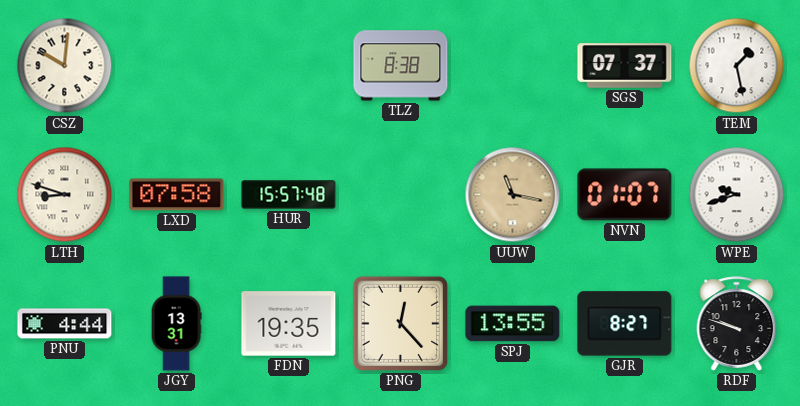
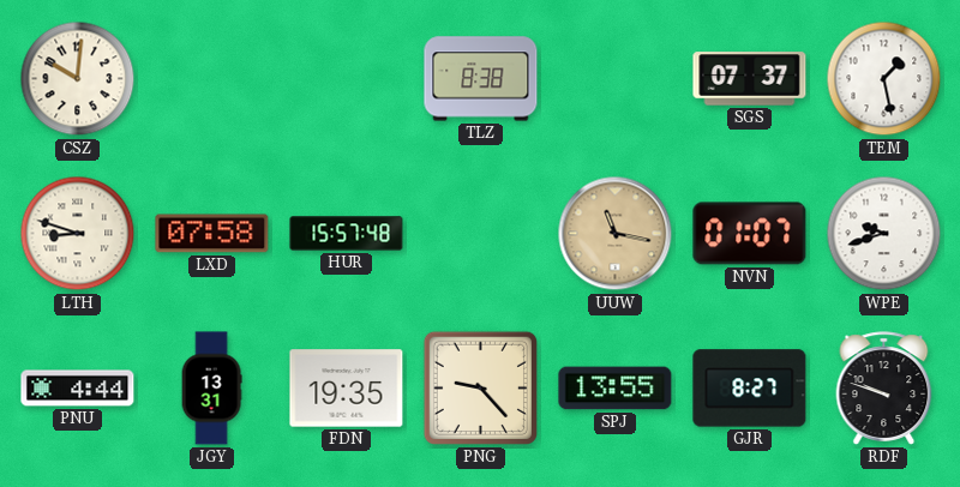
PNG: 12:23 -> 9:23
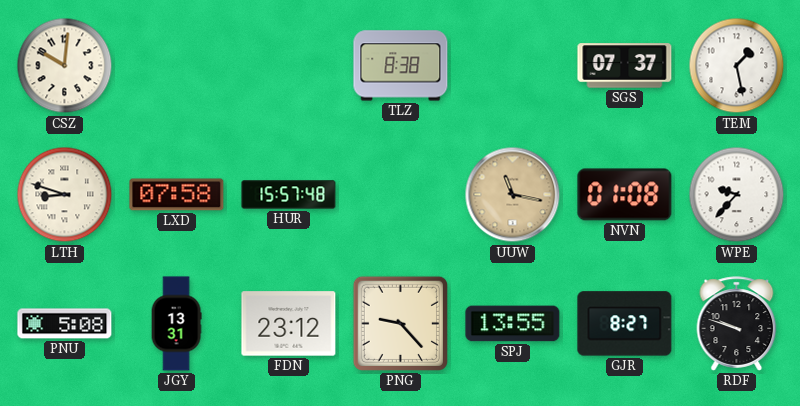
NVN: 01:07 -> 01:08
WPE: 9:42 -> 9:37
PNU: 4:44 -> 5:08
FDN: 19:35 -> 23:12
